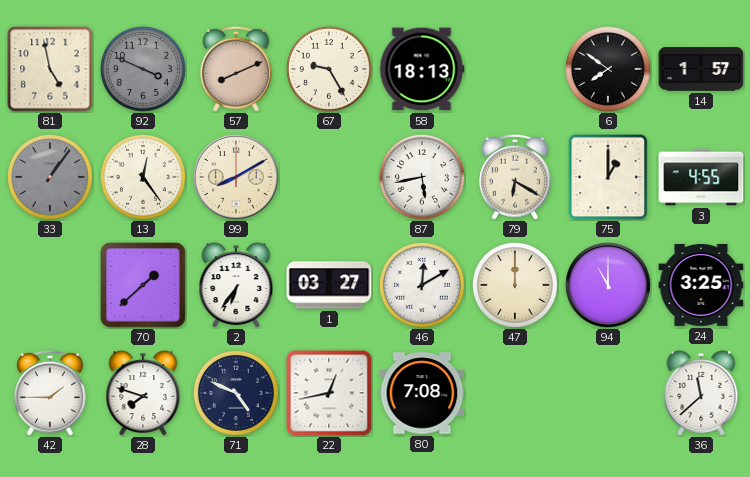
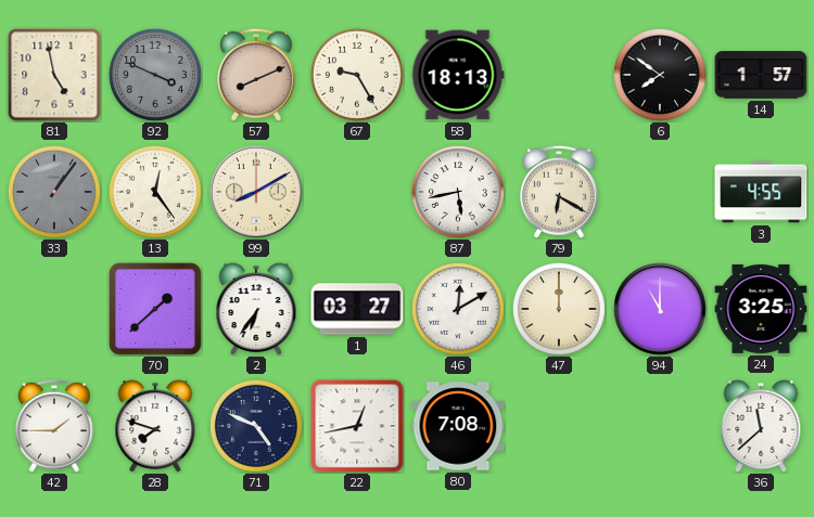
75: 1:00 -> none
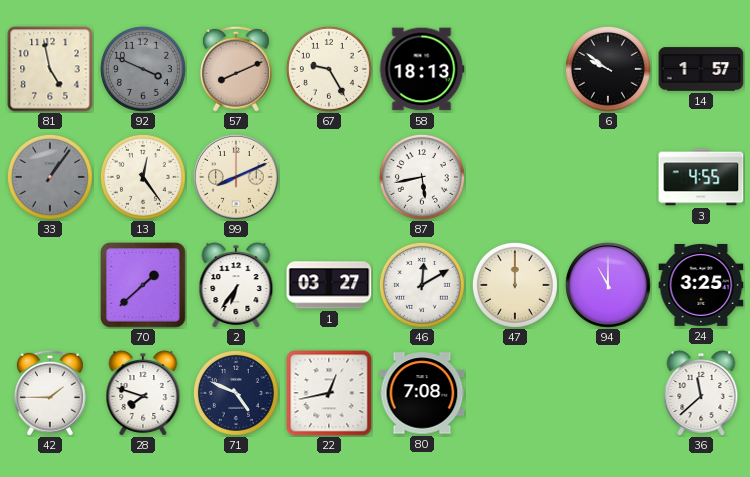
6: 7:51 -> 9:51
99: 8:10 -> 8:11
79: 6:20 -> none
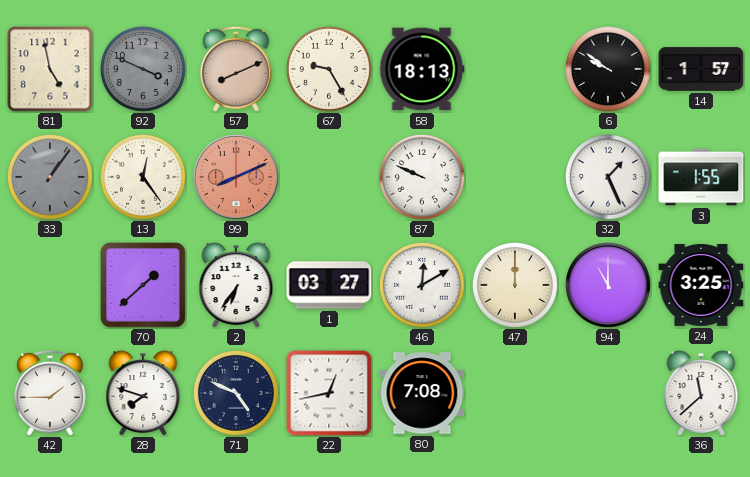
99 dial: cream -> salmon
87: 5:43 -> 9:49
32: none -> 1:26
3: 4:55 -> 1:55
